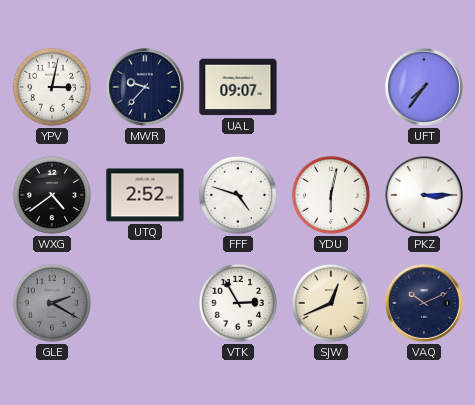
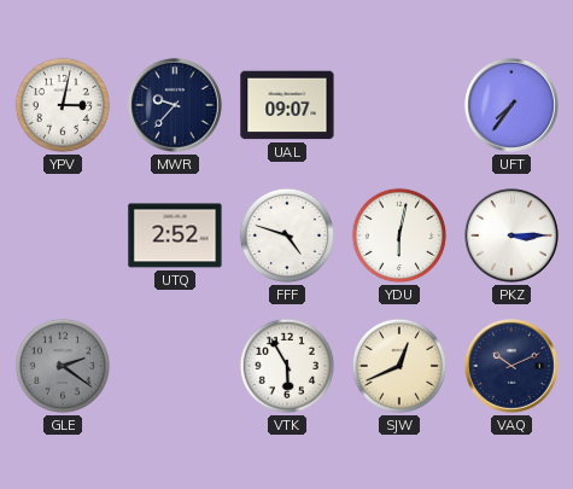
WXG: 4:39 -> none
GLE: 2:20 -> 2:21
VTK: 2:55 -> 5:55
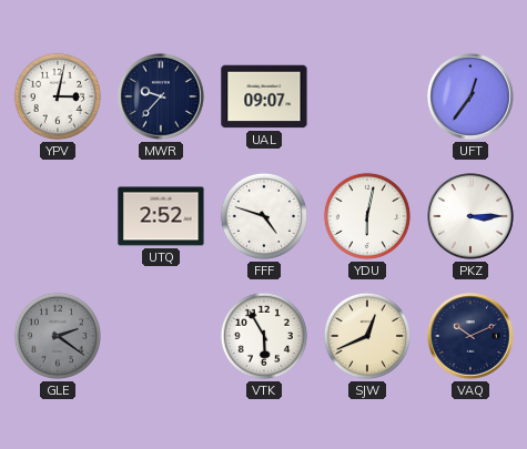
UFT: 7:36 -> 12:36
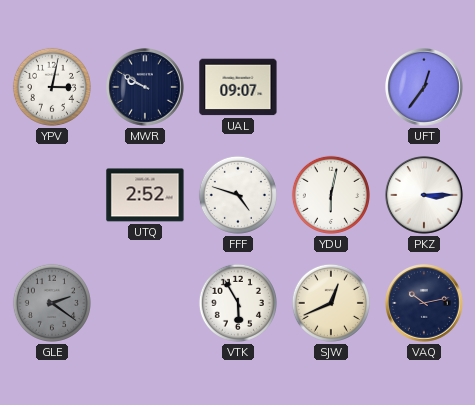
MWR: 9:37 -> 9:50
VAQ: 10:11 -> 10:13
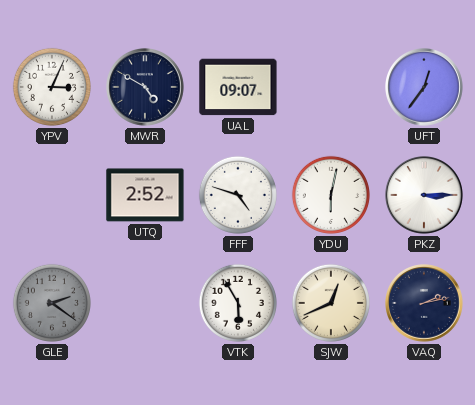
YPV: 3:02 -> 3:04
MWR: 9:50 -> 4:50
VAQ: 10:13 -> 2:13
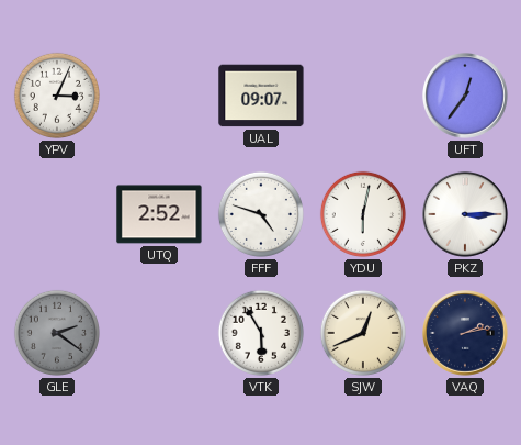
MWR: 4:50 -> none
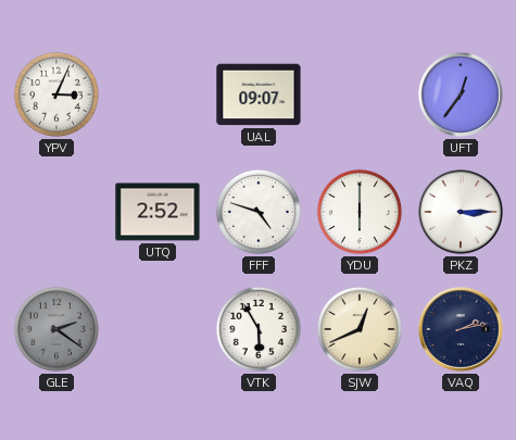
YDU: 6:02 -> 6:00
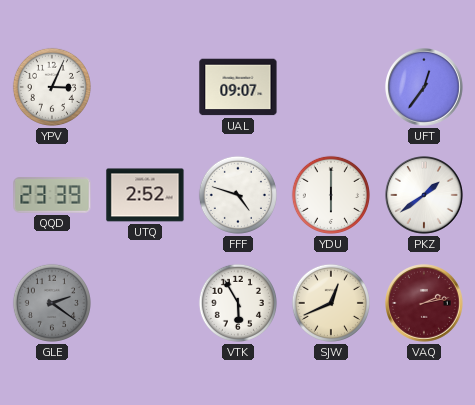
QQD: none -> 23:39
PKZ: 3:15 -> 1:39
VAQ dial: navy -> burgundy
